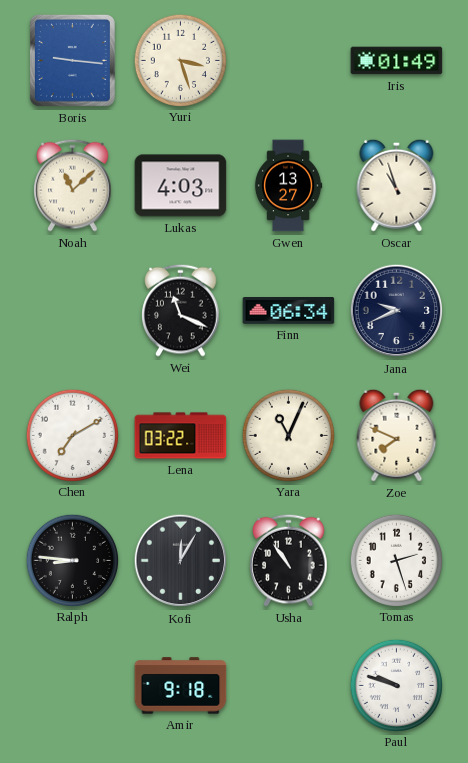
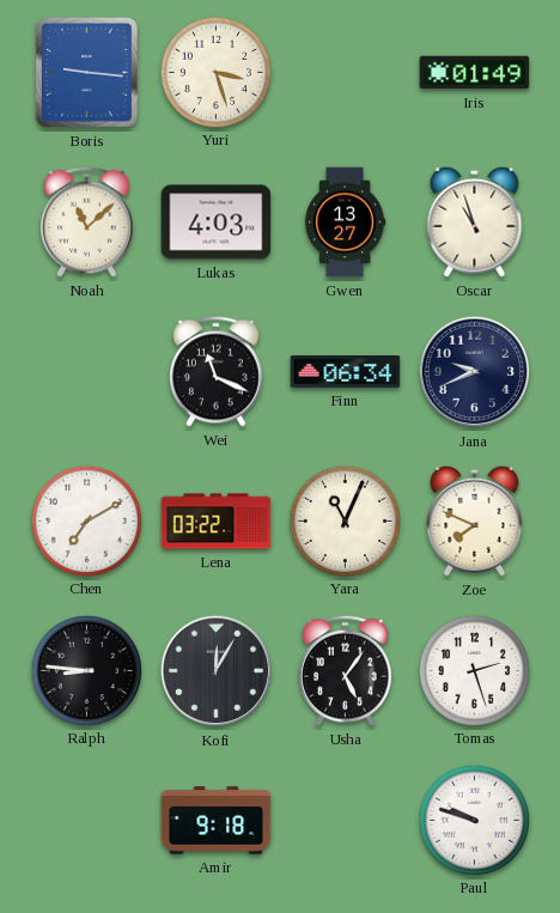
Usha: 10:54 -> 5:06
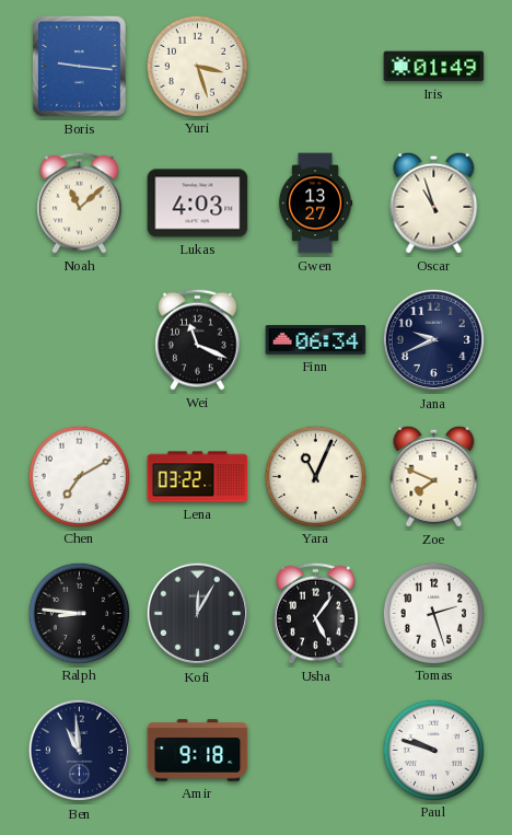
Ben: none -> 10:59
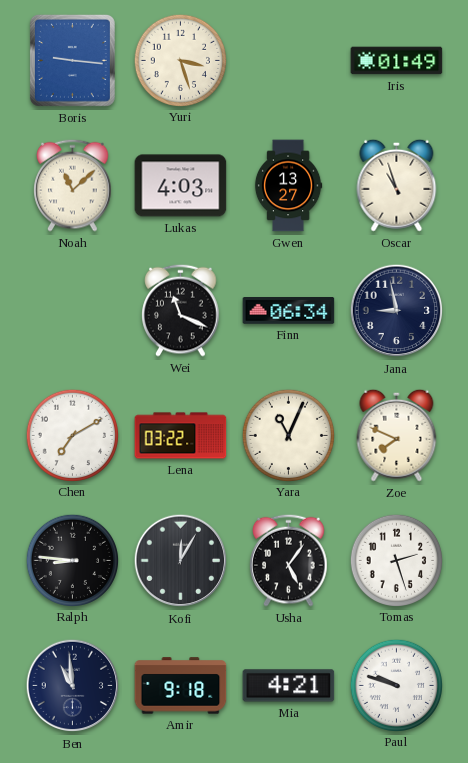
Jana: 9:41 -> 8:58
Mia: none -> 4:21
